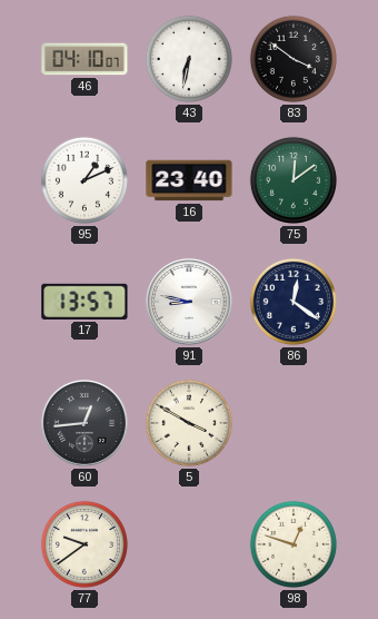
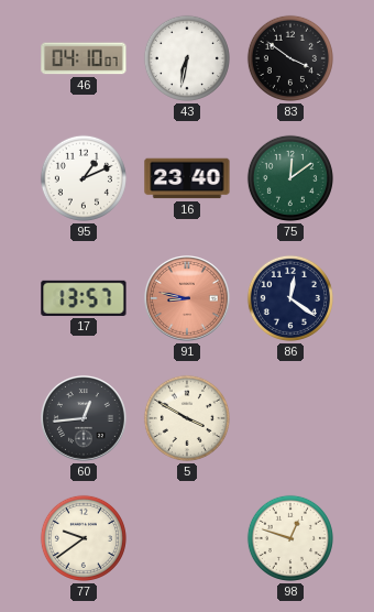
91 dial: white -> salmon
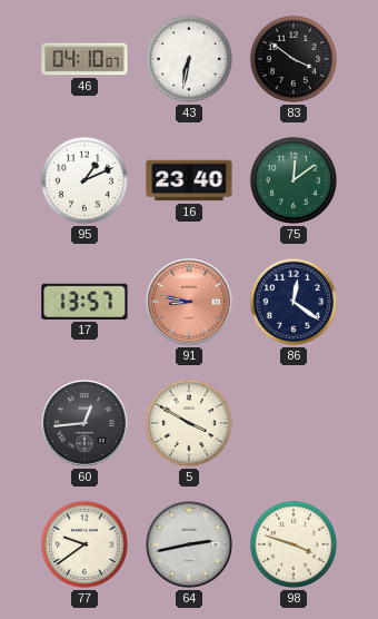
64: none -> 2:43
98: 12:48 -> 3:48
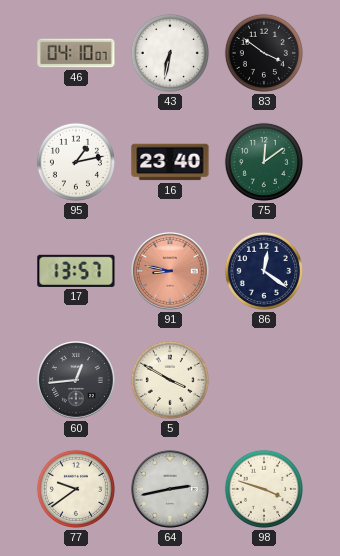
95: 1:11 -> 1:13
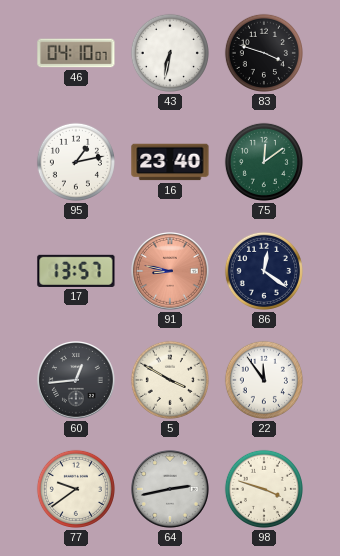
83: 3:51 -> 3:48
22: none -> 11:54
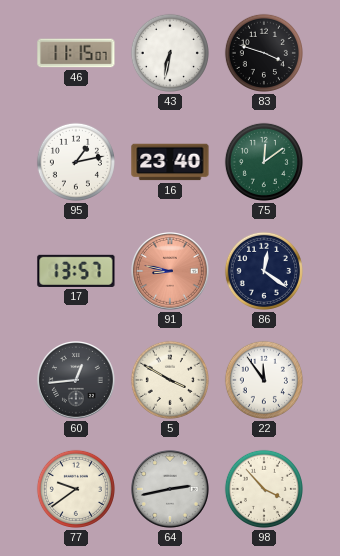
46: 04:10 -> 11:15
98: 3:48 -> 3:53
